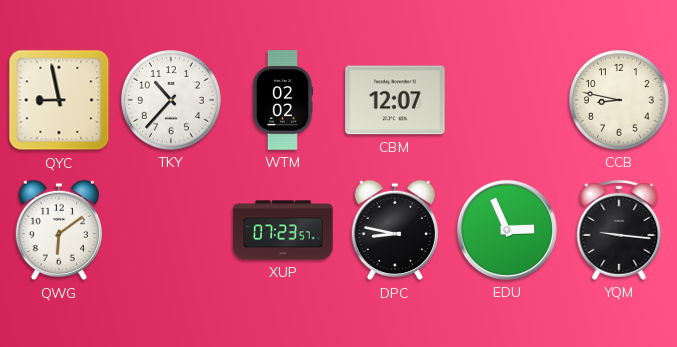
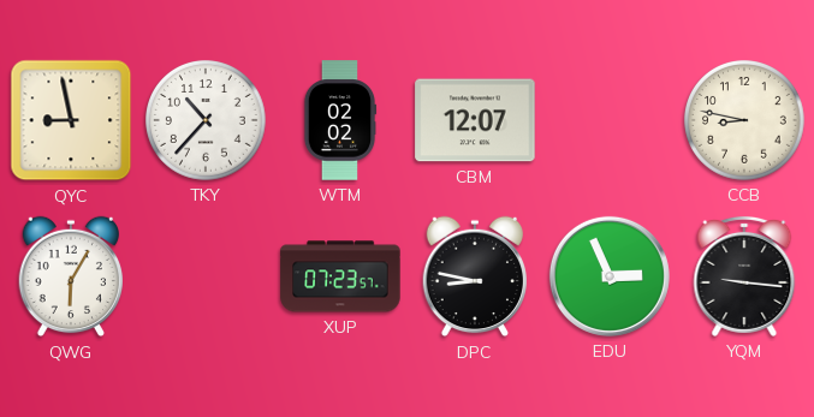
QWG: 6:09 -> 6:05
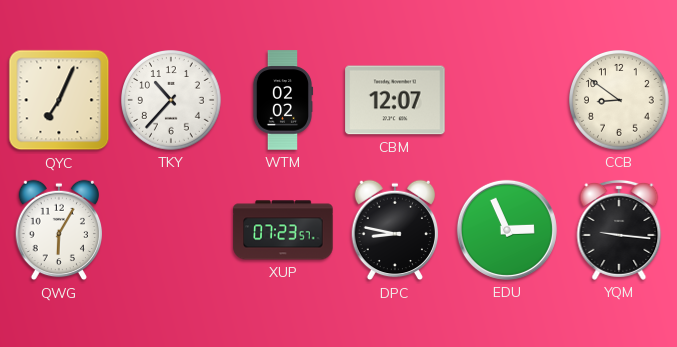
QYC: 8:58 -> 7:04
CCB: 8:47 -> 8:51
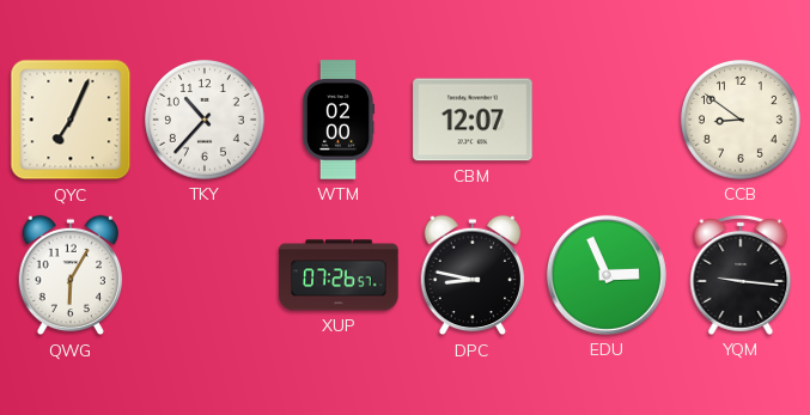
WTM: 02:02 -> 02:00
XUP: 07:23 -> 07:26
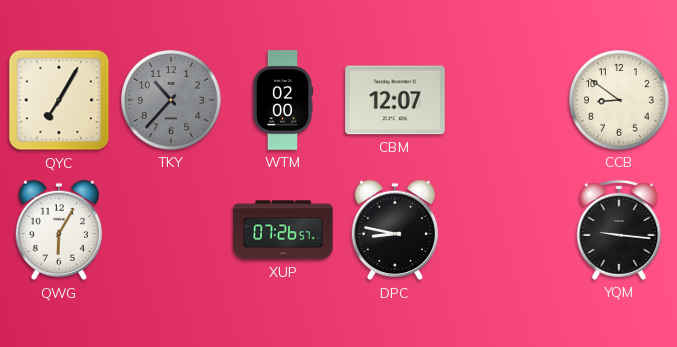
QYC: 7:04 -> 7:05
TKY dial: white -> grey
EDU: 2:56 -> none
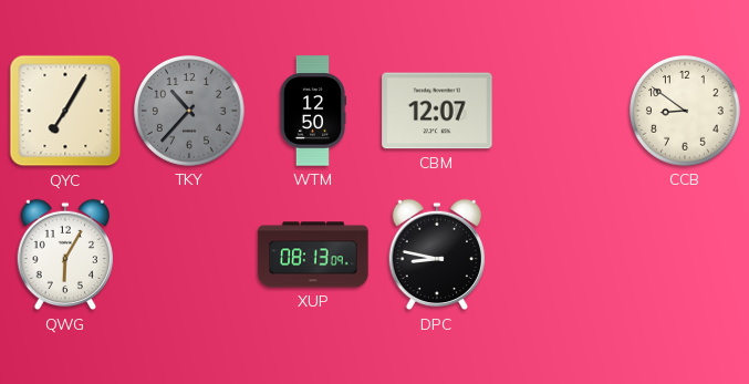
WTM: 02:00 -> 12:50
XUP: 07:26 -> 08:13
YQM: 9:16 -> none
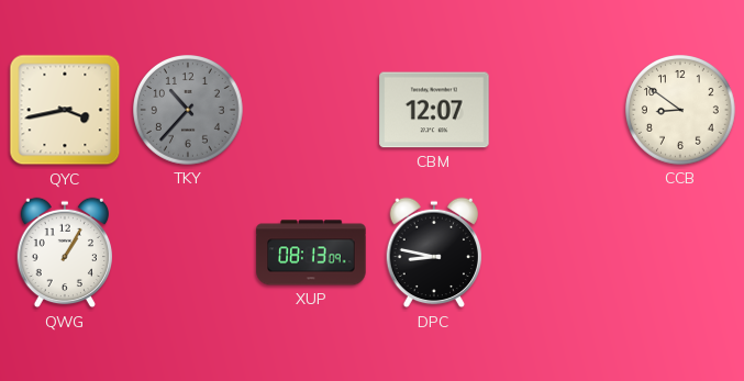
QYC: 7:05 -> 3:43
WTM: 12:50 -> none
QWG: 6:05 -> 1:05
